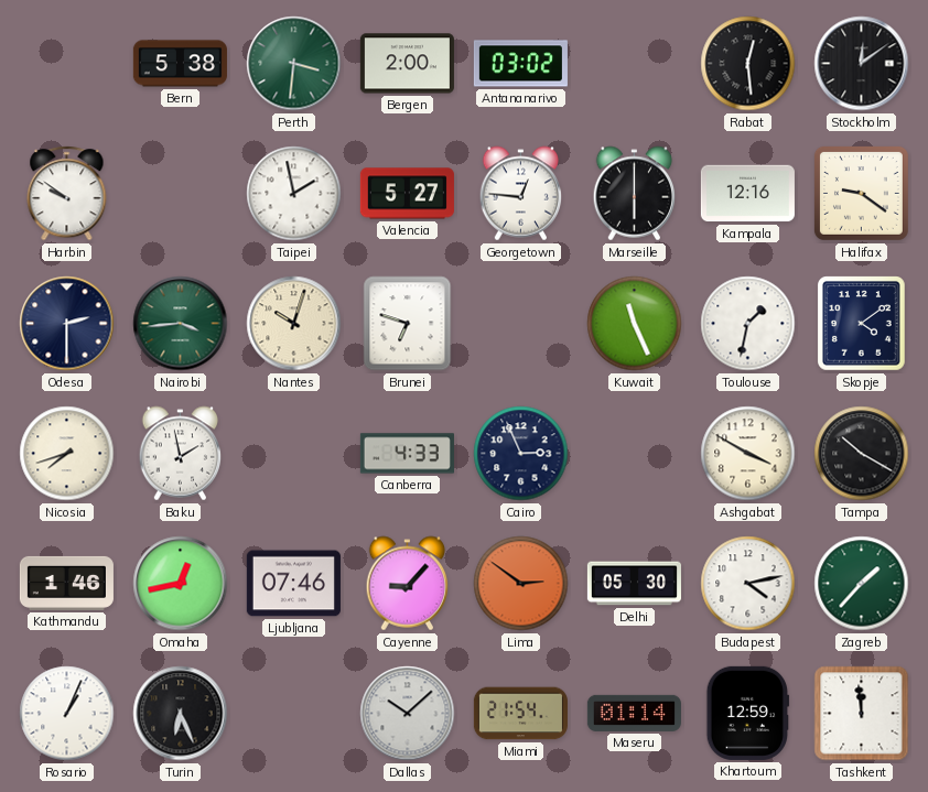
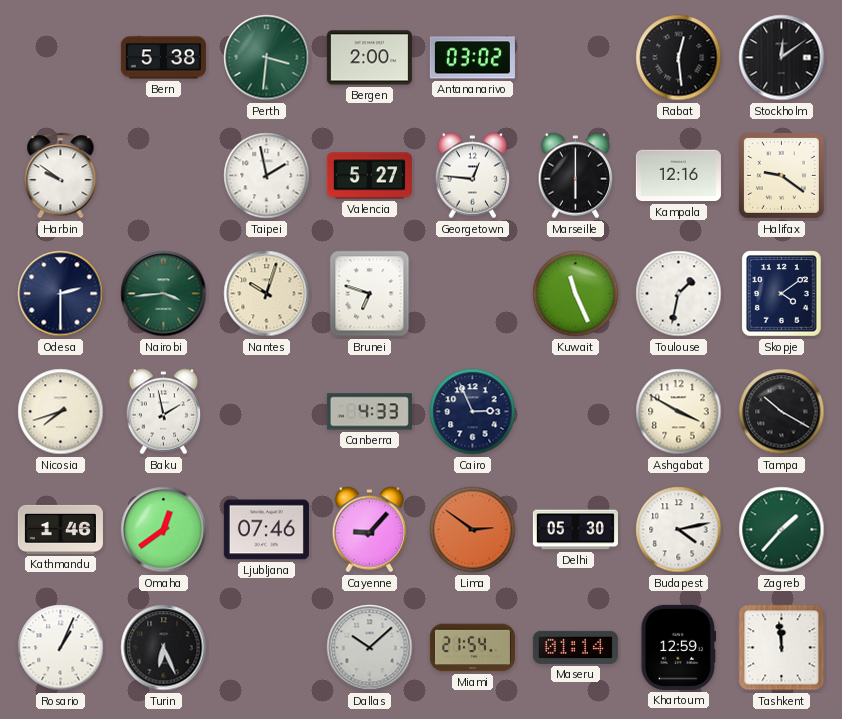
Omaha: 12:43 -> 12:39
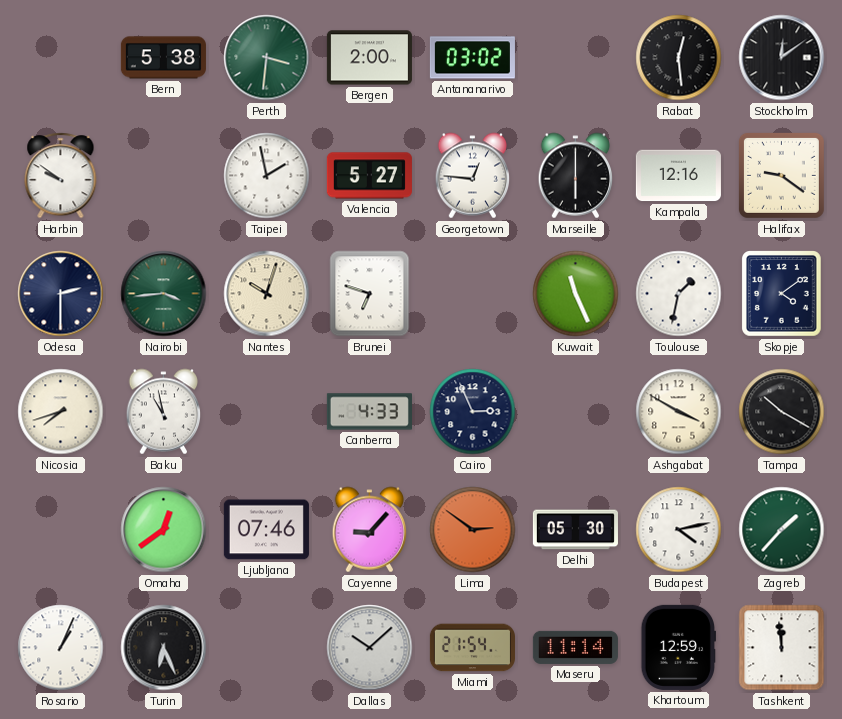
Baku: 1:58 -> 10:58
Kathmandu: 1:46 -> none
Maseru: 01:14 -> 11:14
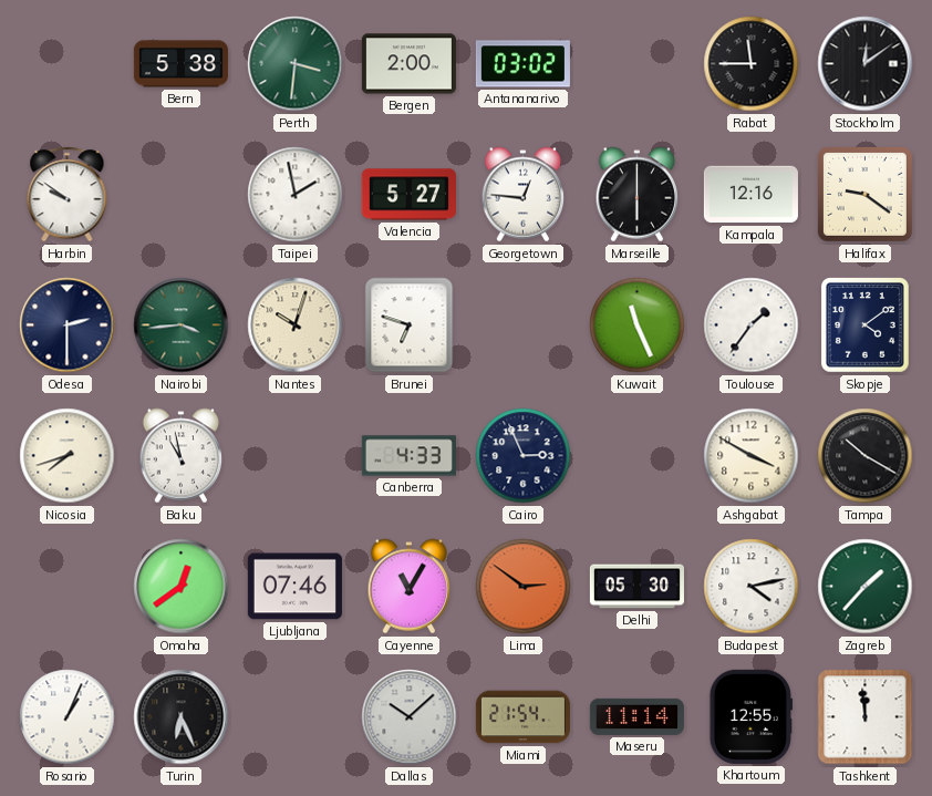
Rabat: 12:29 -> 11:45
Toulouse: 1:32 -> 1:36
Cayenne: 9:07 -> 11:05
Khartoum: 12:59 -> 12:55
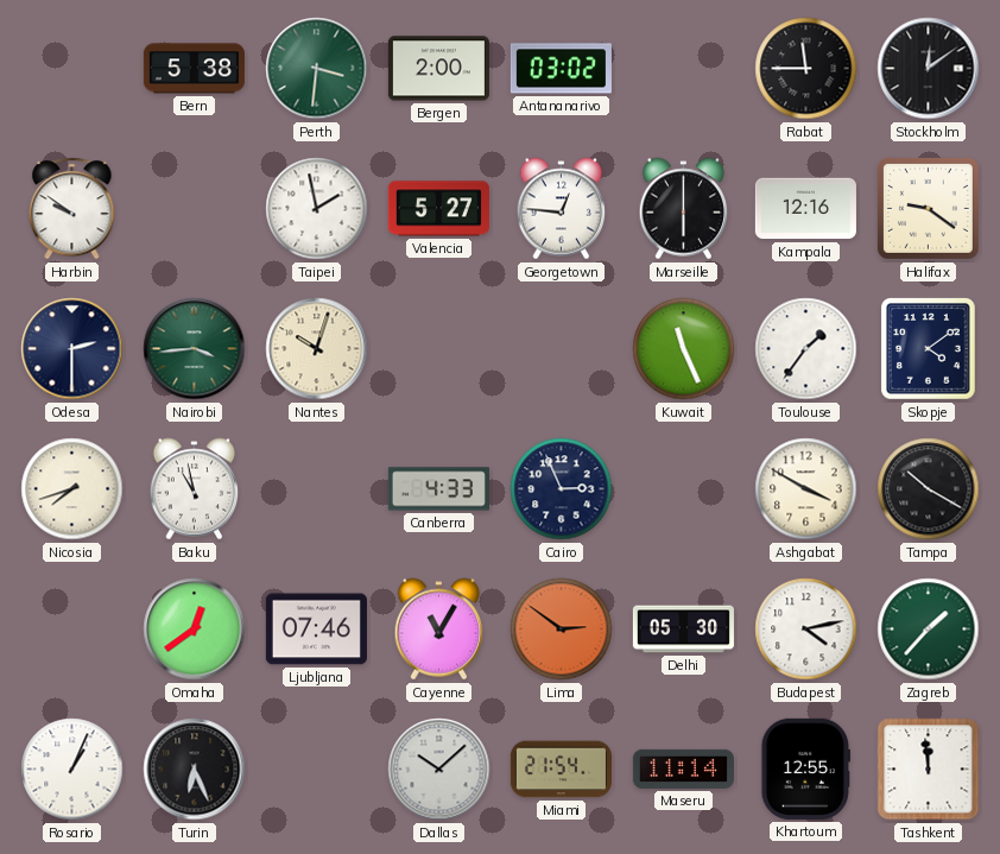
Brunei: 6:48 -> none
